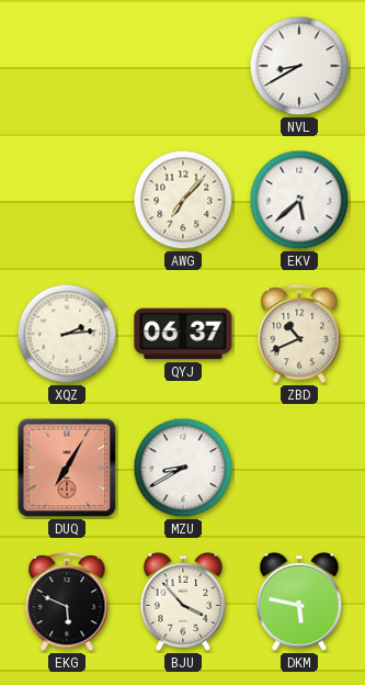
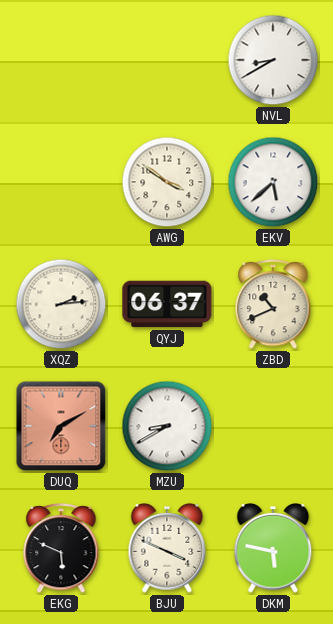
AWG: 7:07 -> 3:51
DUQ: 7:05 -> 7:10
BJU: 3:53 -> 3:49
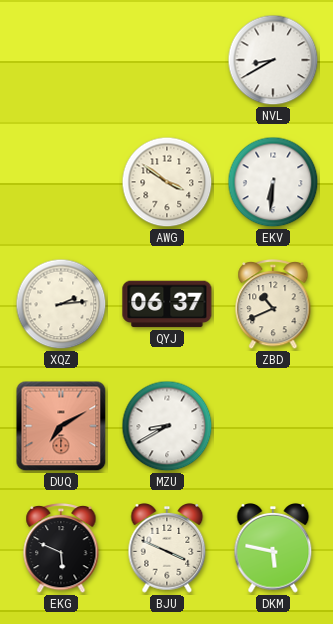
EKV: 5:38 -> 6:31
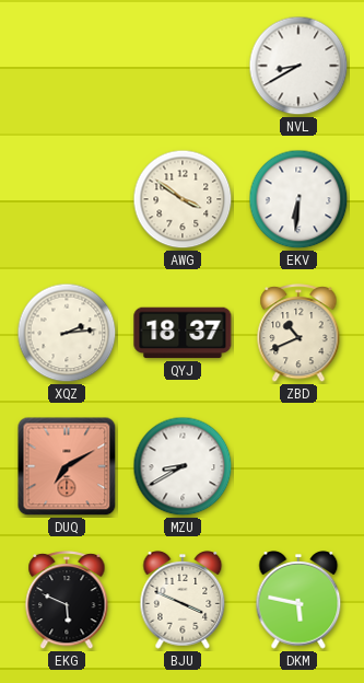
QYJ: 06:37 -> 18:37
